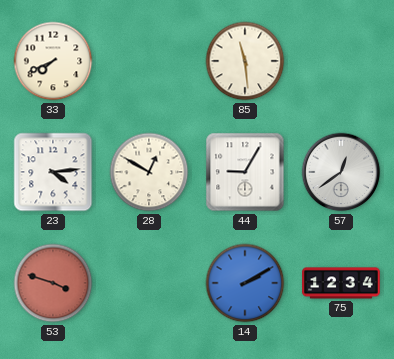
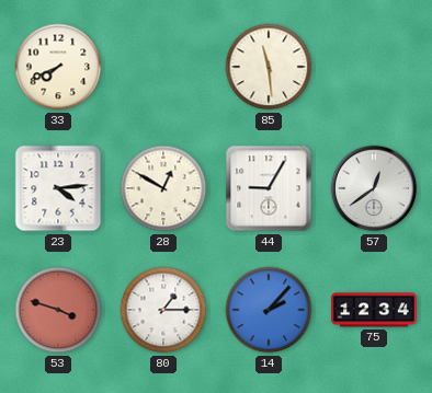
80: none -> 1:15
14: 2:10 -> 2:07
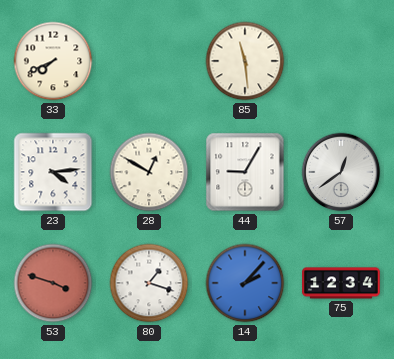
80: 1:15 -> 1:18
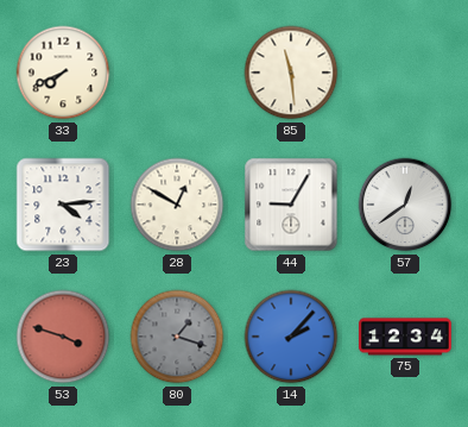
80 dial: white -> grey
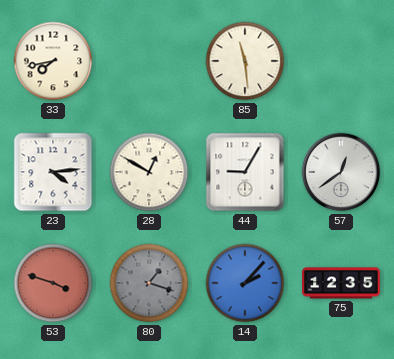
33: 7:41 -> 7:43
75: 12:34 -> 12:35
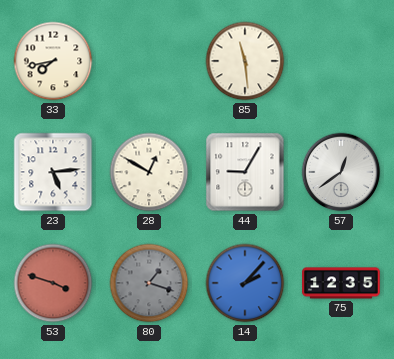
23: 4:14 -> 5:14
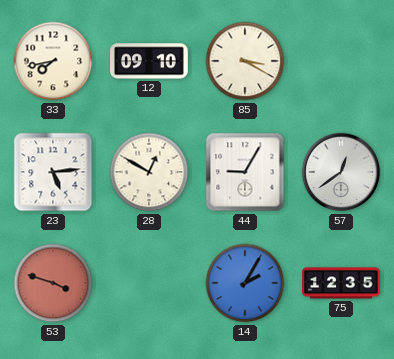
12: none -> 09:10
85: 11:29 -> 3:20
80: 1:18 -> none
14: 2:07 -> 2:05
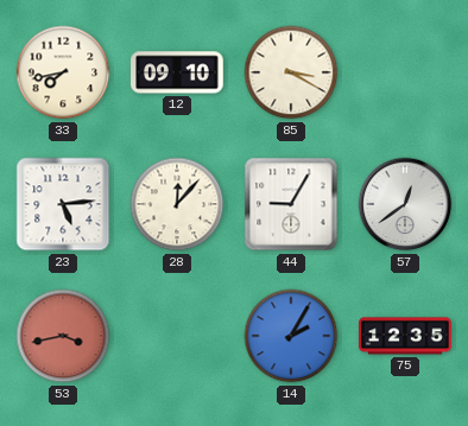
28: 12:50 -> 12:07
53: 3:48 -> 3:43
